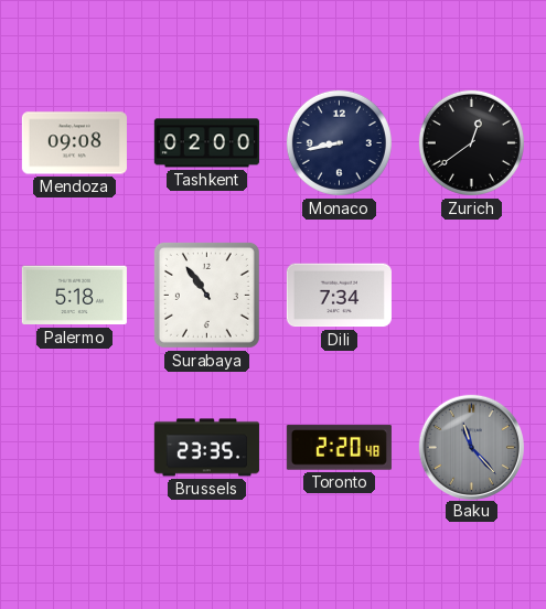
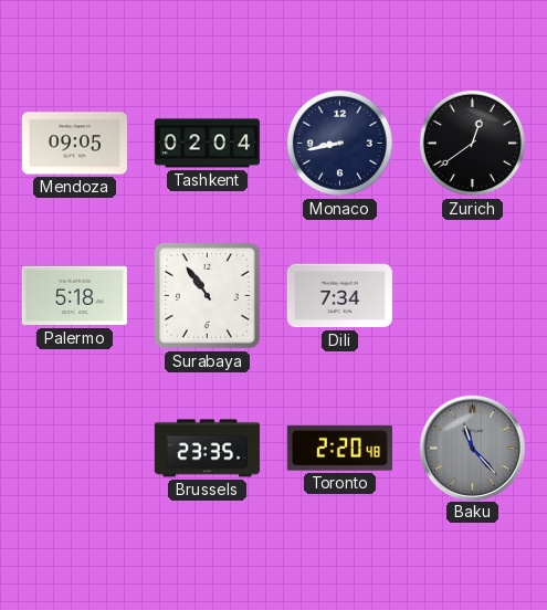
Mendoza: 09:08 -> 09:05
Tashkent: 02:00 -> 02:04
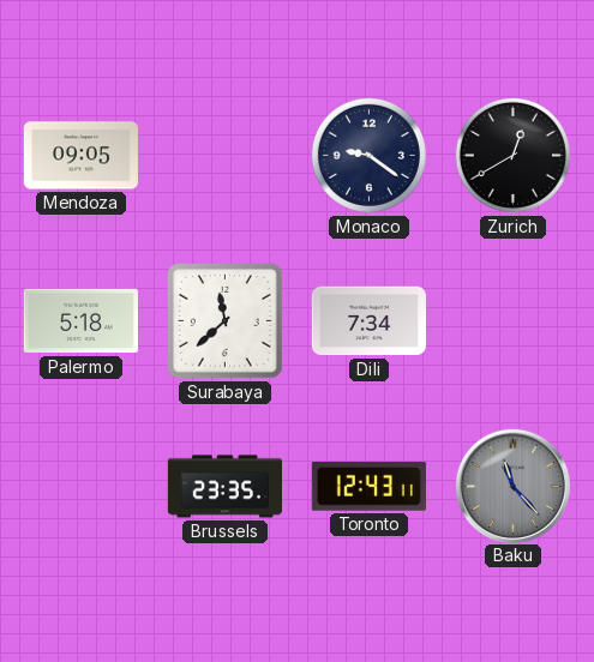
Tashkent: 02:04 -> none
Monaco: 8:43 -> 9:21
Zurich: 12:39 -> 12:40
Surabaya: 10:54 -> 11:38
Toronto: 2:20 -> 12:43
